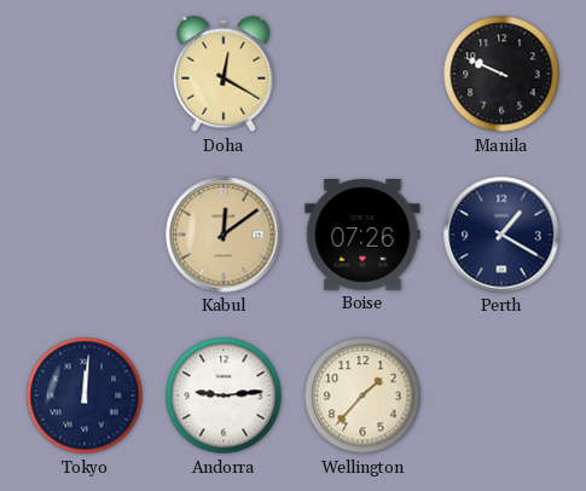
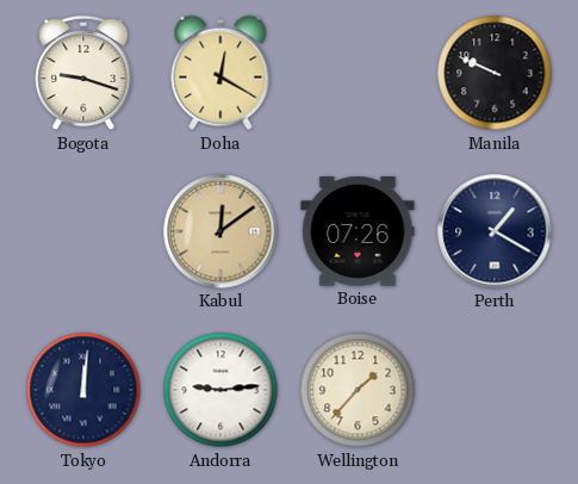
Bogota: none -> 9:18
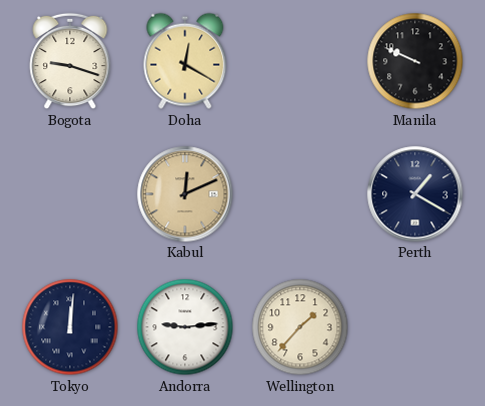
Kabul: 12:09 -> 12:11
Boise: 07:26 -> none
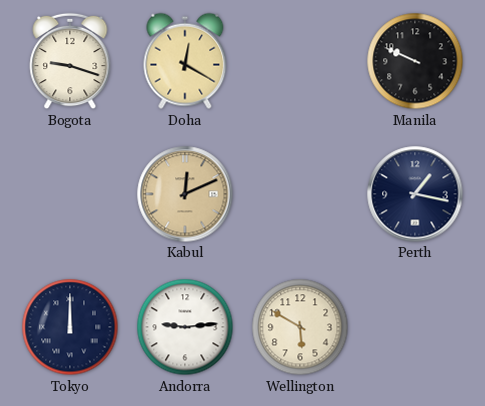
Perth: 1:20 -> 1:17
Tokyo: 12:01 -> 12:00
Wellington: 1:37 -> 5:50
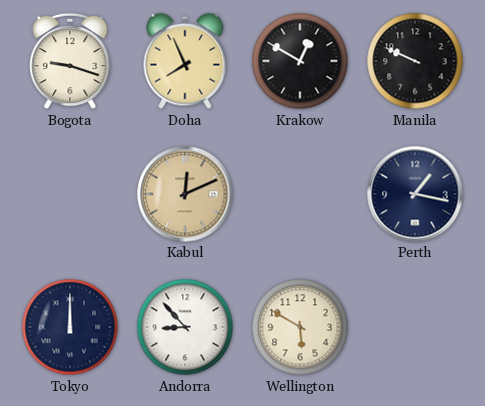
Doha: 12:20 -> 7:56
Krakow: none -> 12:50
Andorra: 9:14 -> 8:53
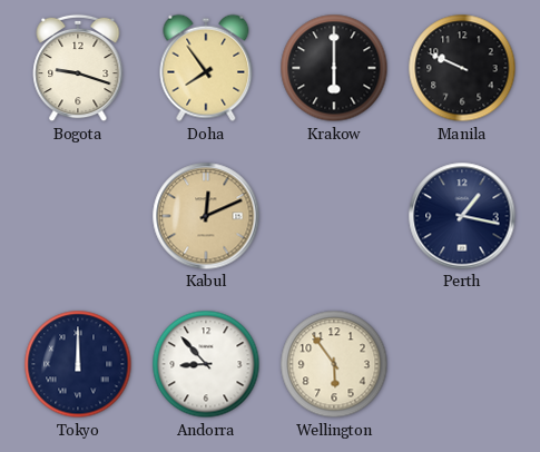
Doha: 7:56 -> 7:54
Krakow: 12:50 -> 6:00
Wellington: 5:50 -> 5:54
